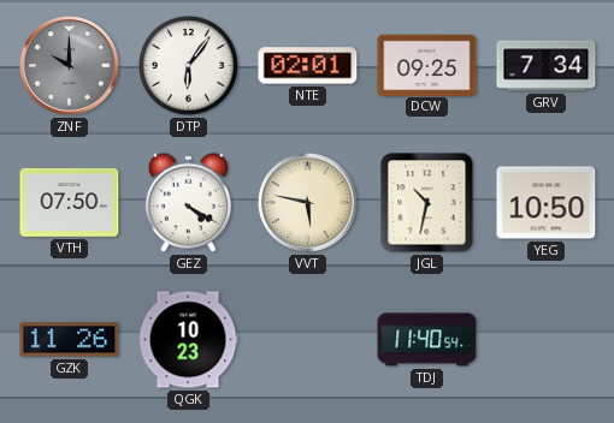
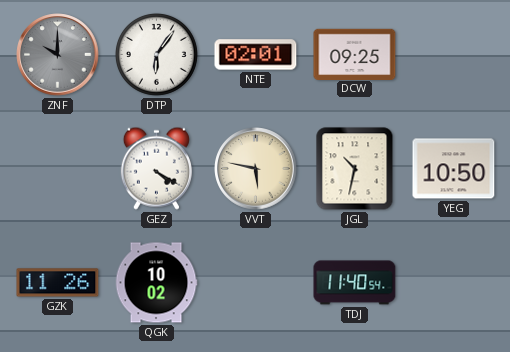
GRV: 7:34 -> none
VTH: 07:50 -> none
QGK: 10:23 -> 10:02
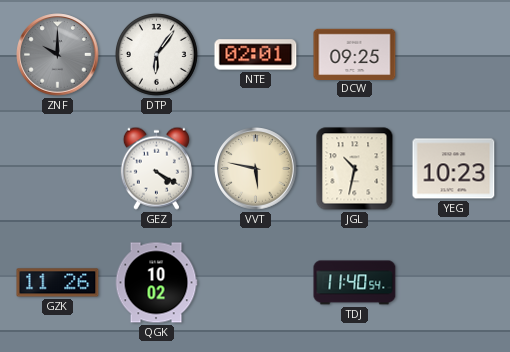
YEG: 10:50 -> 10:23
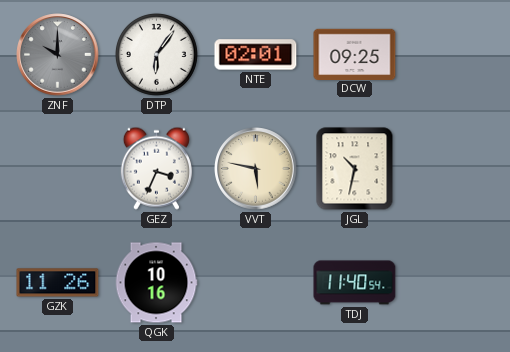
GEZ: 4:20 -> 3:34
YEG: 10:23 -> none
QGK: 10:02 -> 10:16
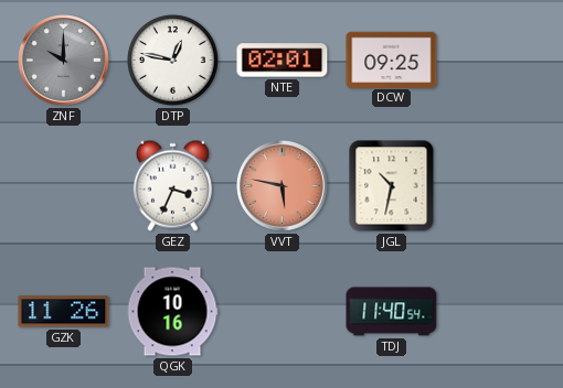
DTP: 6:06 -> 12:47
VVT dial: cream -> salmon
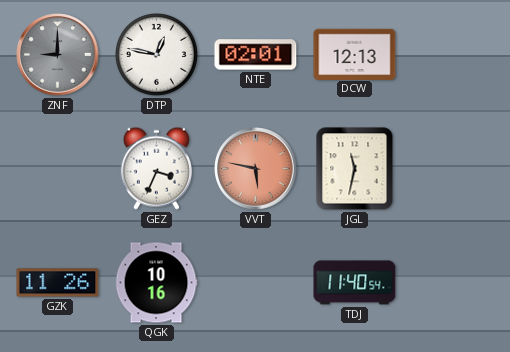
ZNF: 10:00 -> 9:00
DCW: 09:25 -> 12:13
JGL: 10:32 -> 11:32
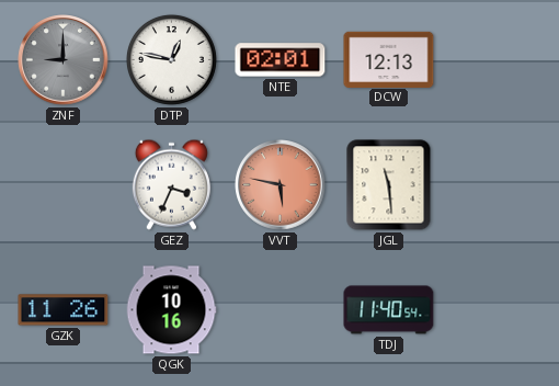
JGL: 11:32 -> 11:29
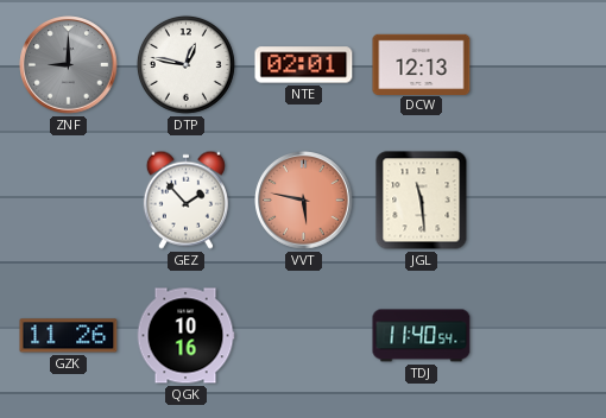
GEZ: 3:34 -> 1:53
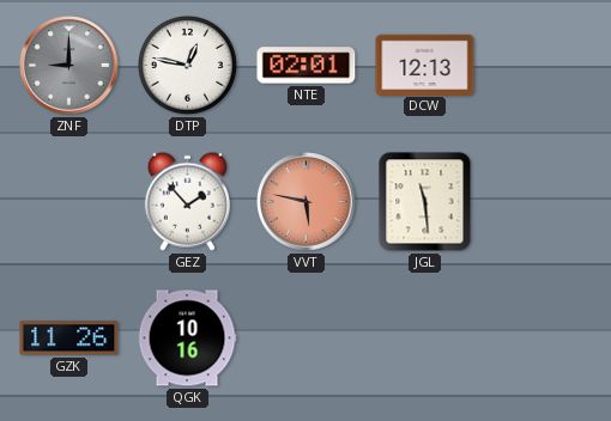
TDJ: 11:40 -> none
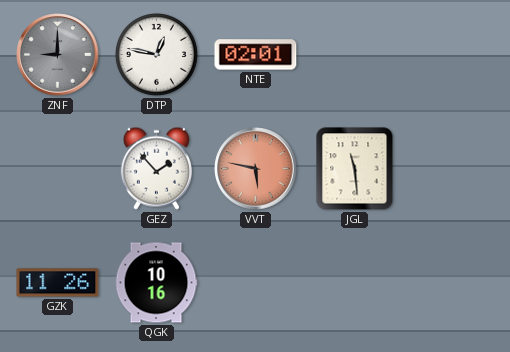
DCW: 12:13 -> none
